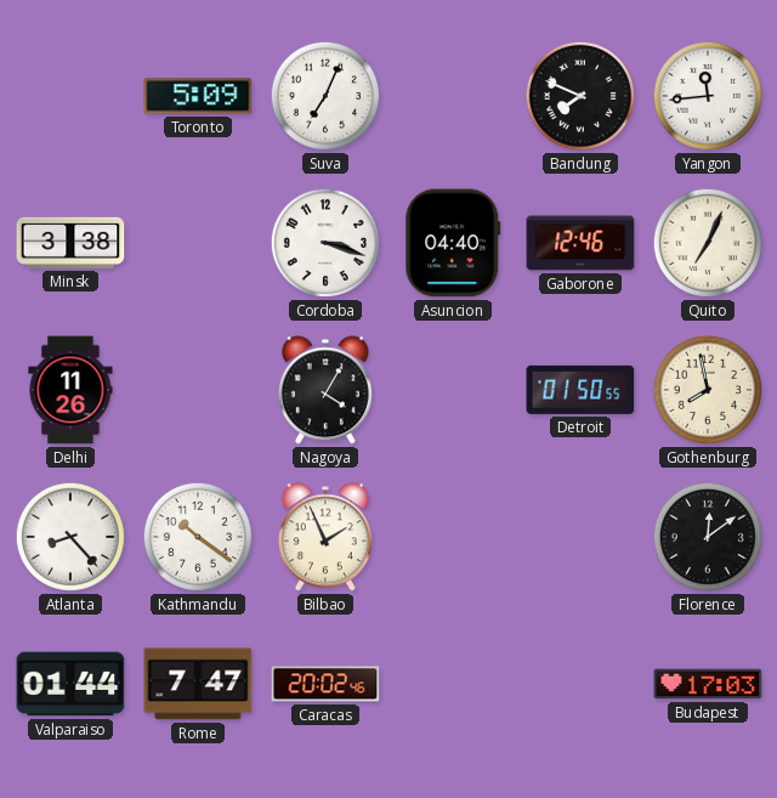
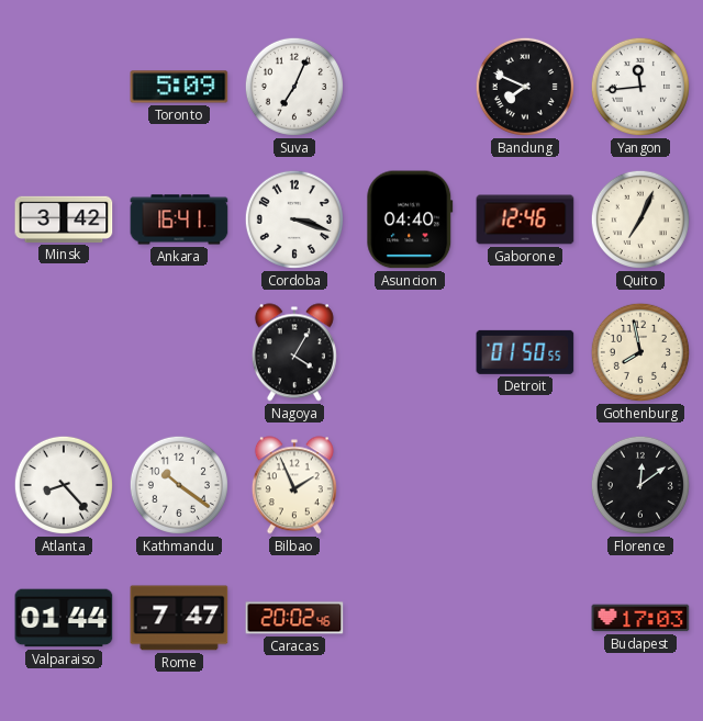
Minsk: 3:38 -> 3:42
Ankara: none -> 16:41
Delhi: 11:26 -> none
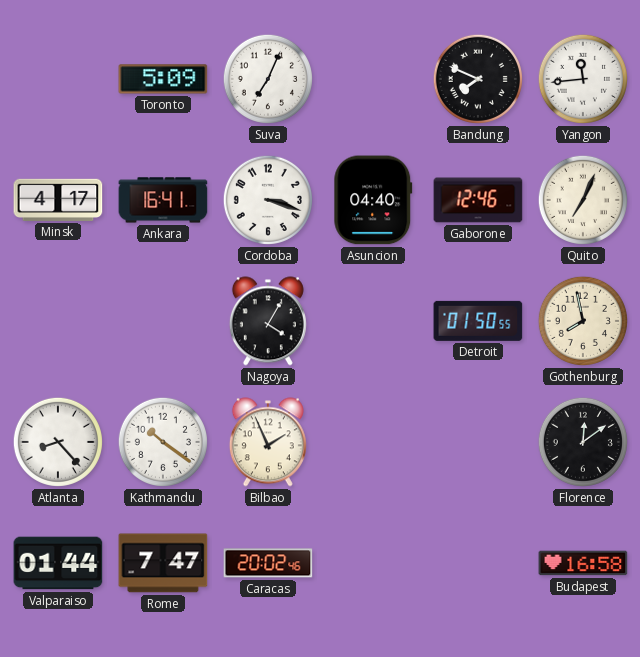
Minsk: 3:42 -> 4:17
Budapest: 17:03 -> 16:58
